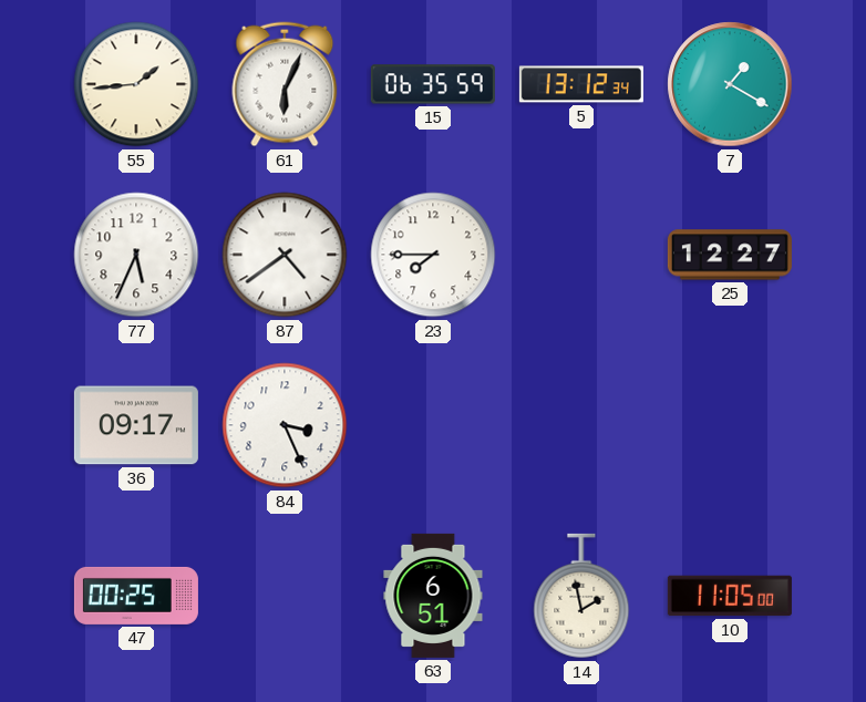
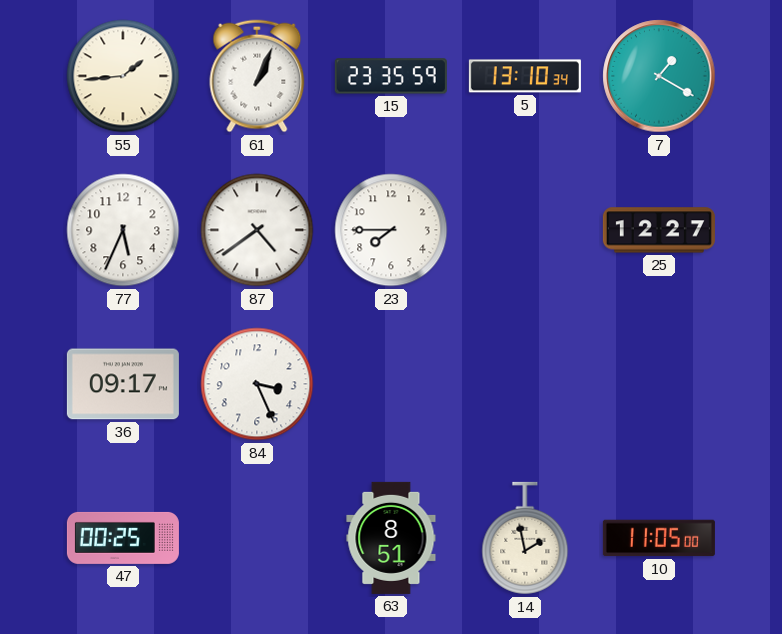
61: 6:04 -> 1:04
15: 06:35 -> 23:35
5: 13:12 -> 13:10
63: 6:51 -> 8:51
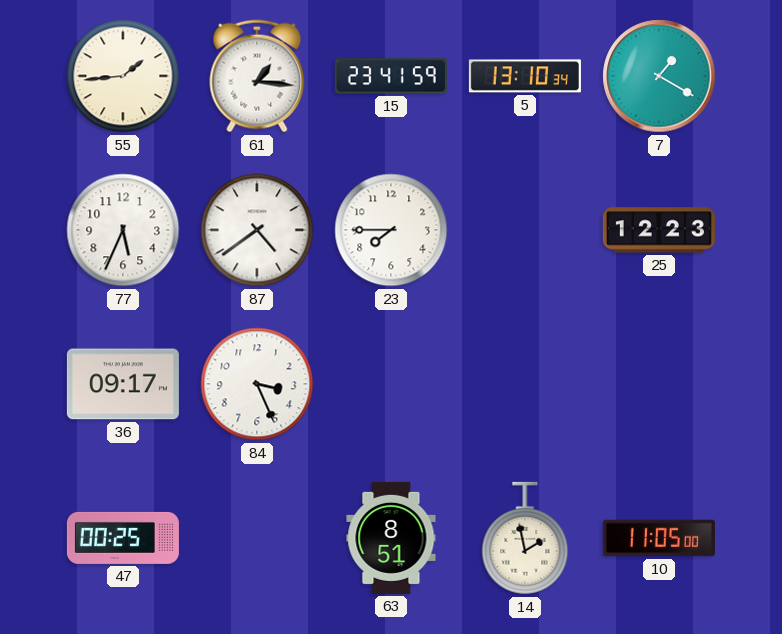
61: 1:04 -> 1:16
15: 23:35 -> 23:41
25: 12:27 -> 12:23
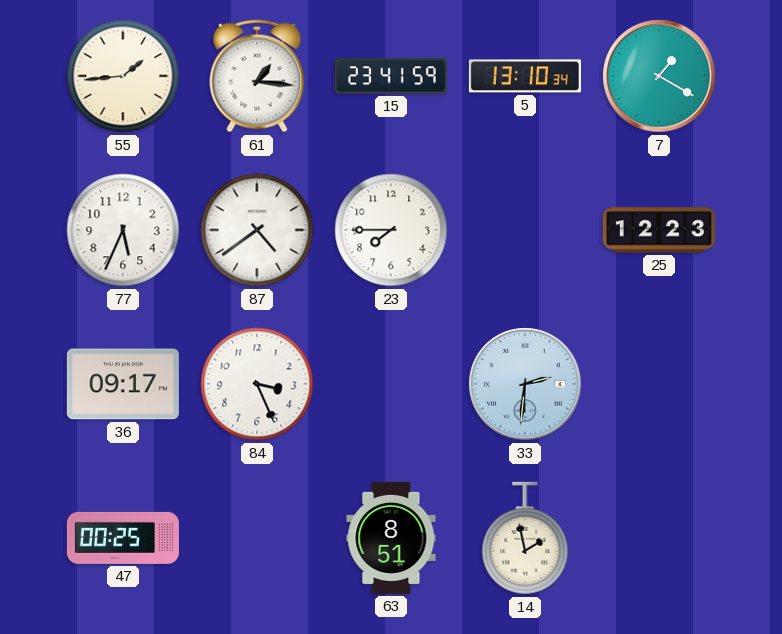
33: none -> 2:31
10: 11:05 -> none
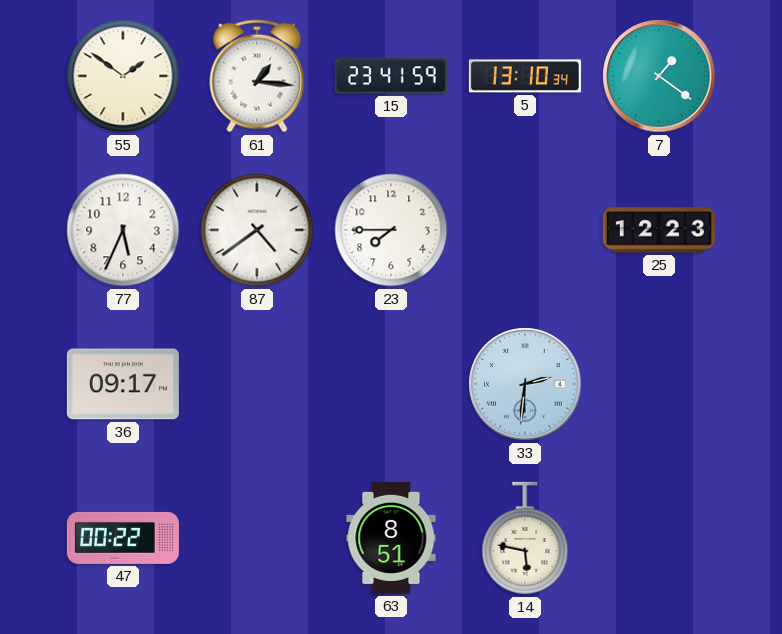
55: 1:44 -> 1:51
7: 1:20 -> 1:21
84: 3:26 -> none
47: 00:25 -> 00:22
14: 1:58 -> 5:47
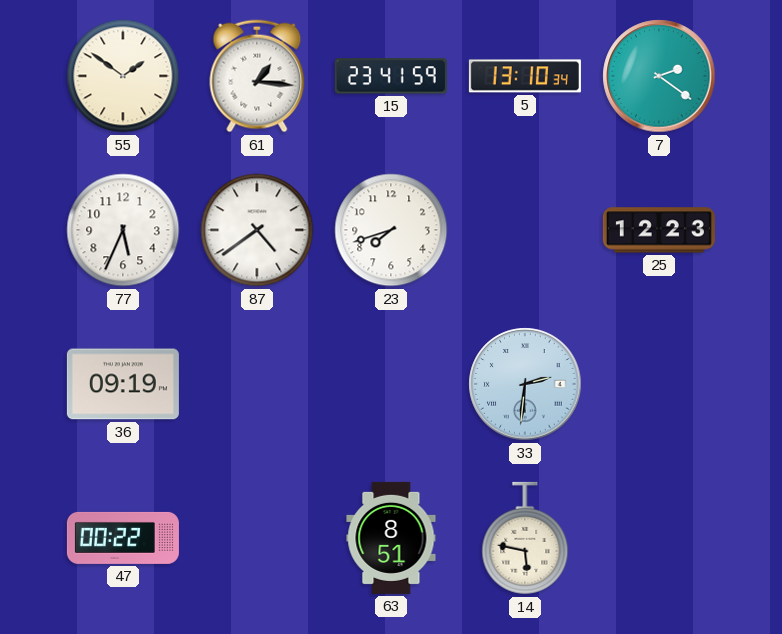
7: 1:21 -> 2:21
23: 7:45 -> 7:42
36: 09:17 -> 09:19
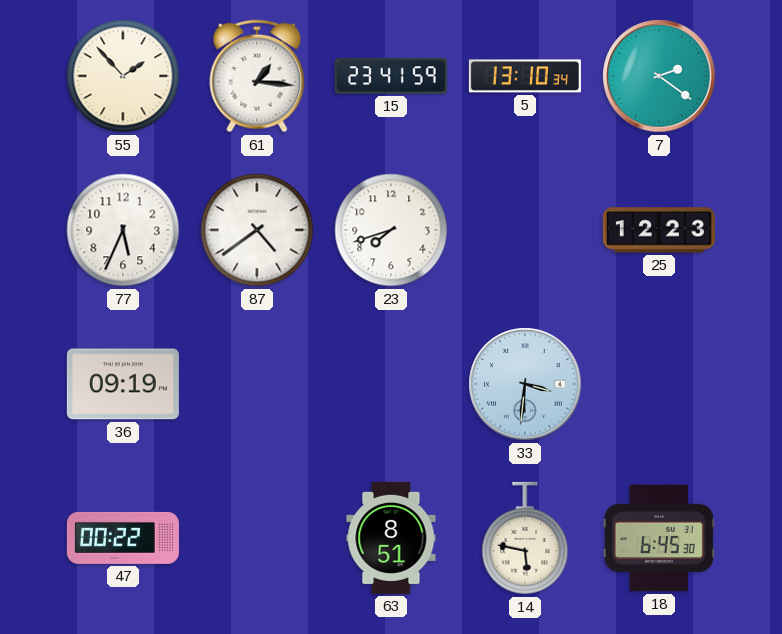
55: 1:51 -> 1:53
33: 2:31 -> 3:31
18: none -> 6:45
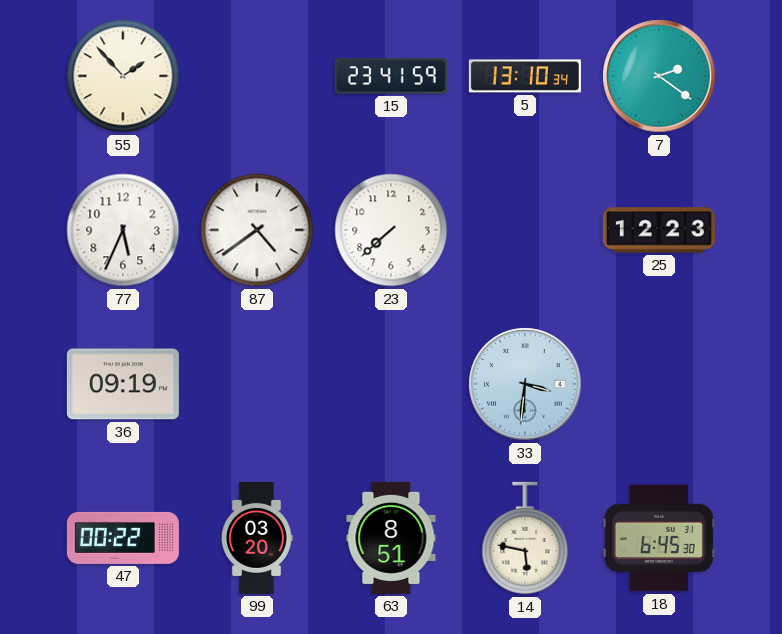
61: 1:16 -> none
23: 7:42 -> 7:38
99: none -> 03:20
